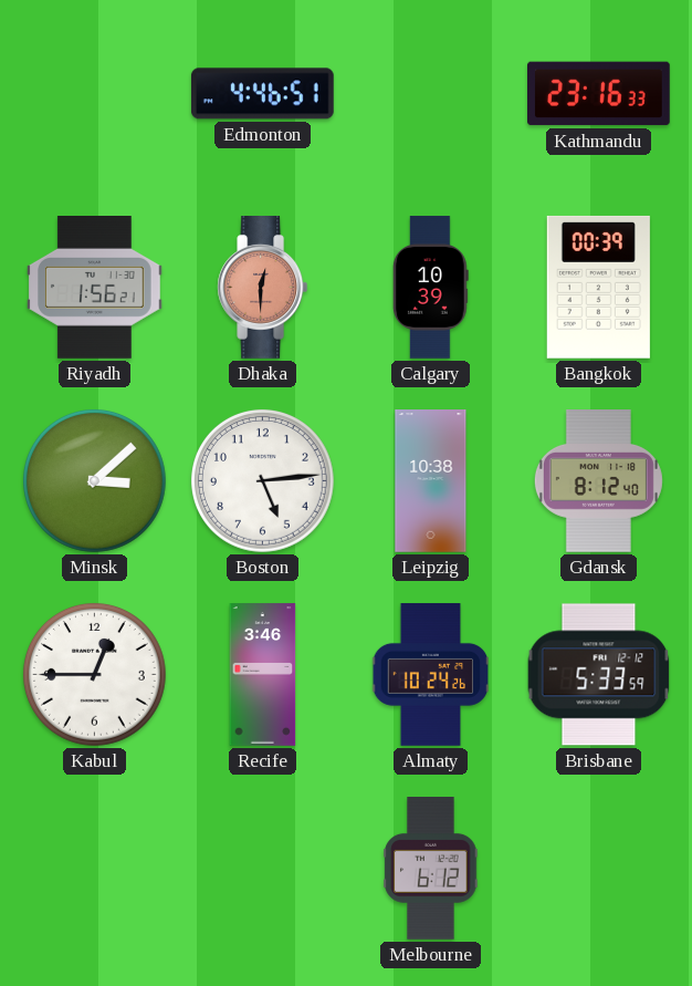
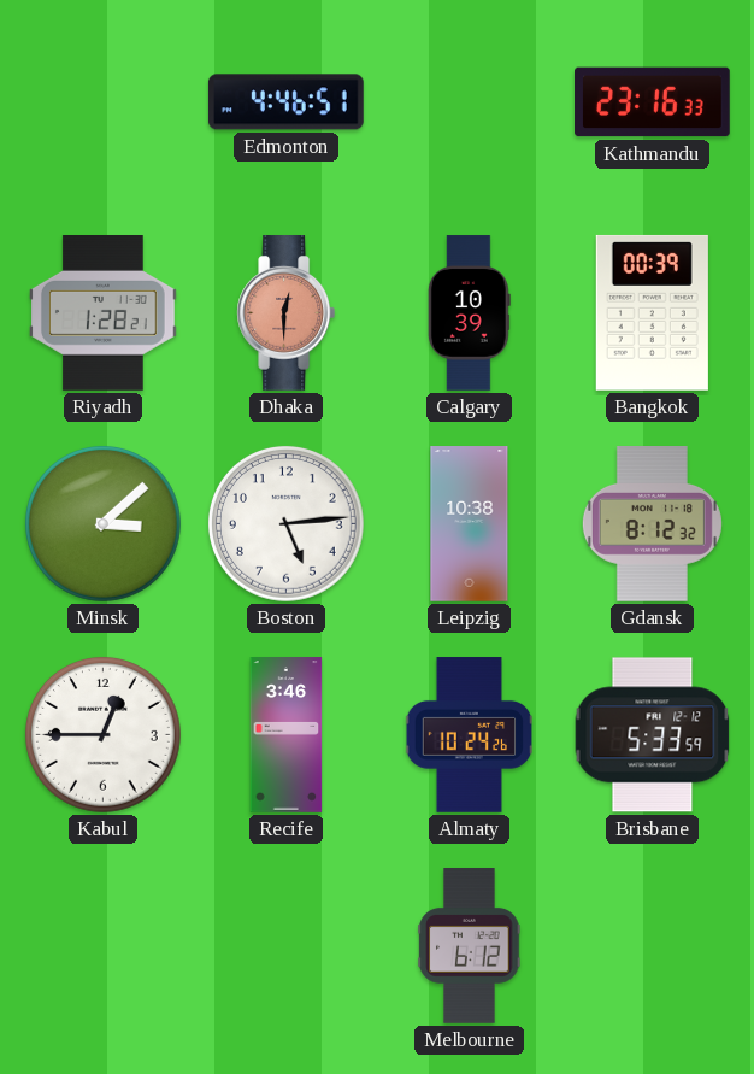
Riyadh: 1:56 -> 1:28
Gdansk: 8:12:40 -> 8:12:32
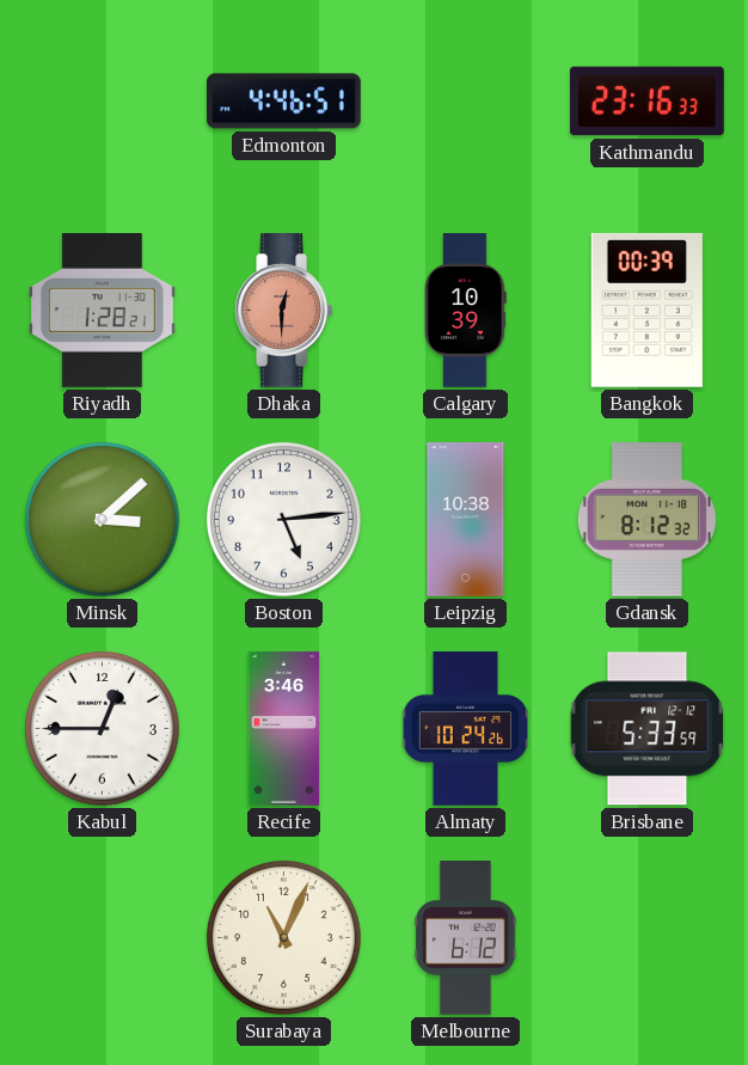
Surabaya: none -> 11:04
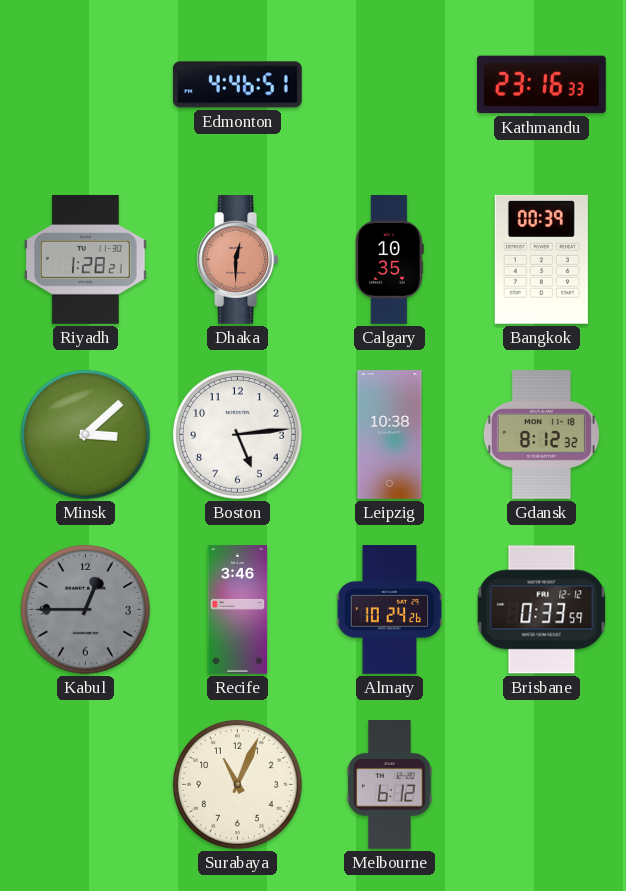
Calgary: 10:39 -> 10:35
Kabul dial: white -> grey
Brisbane: 5:33 -> 0:33
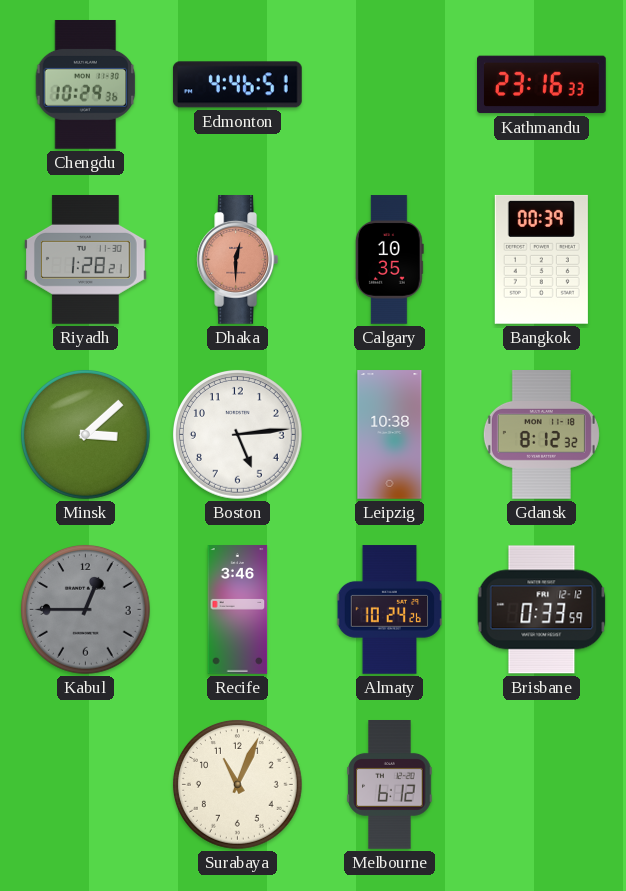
Chengdu: none -> 10:29
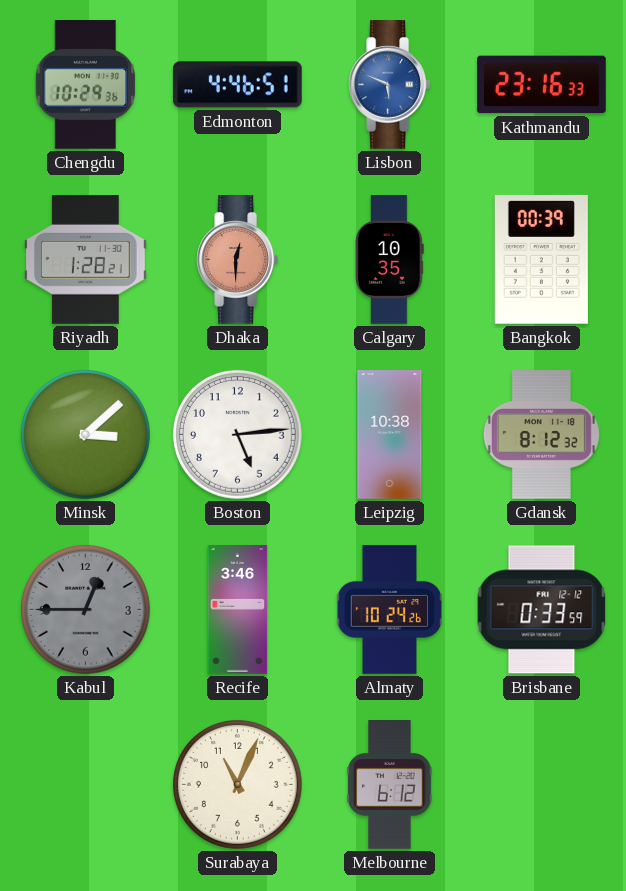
Lisbon: none -> 5:49
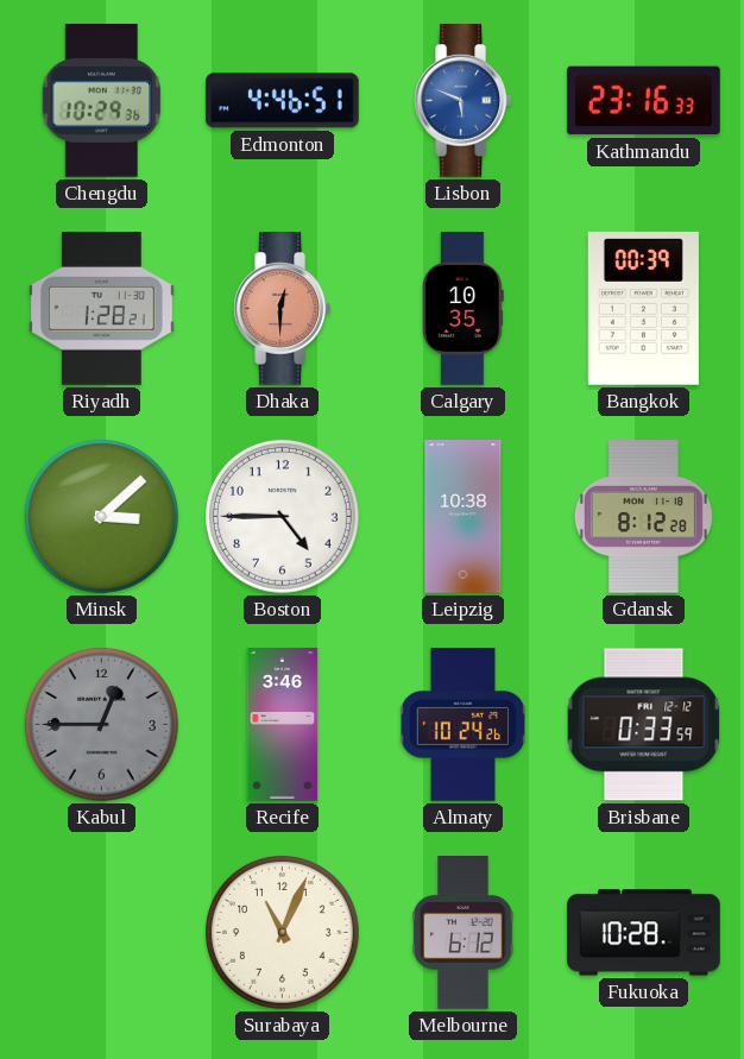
Boston: 5:14 -> 4:45
Gdansk: 8:12:32 -> 8:12:28
Fukuoka: none -> 10:28
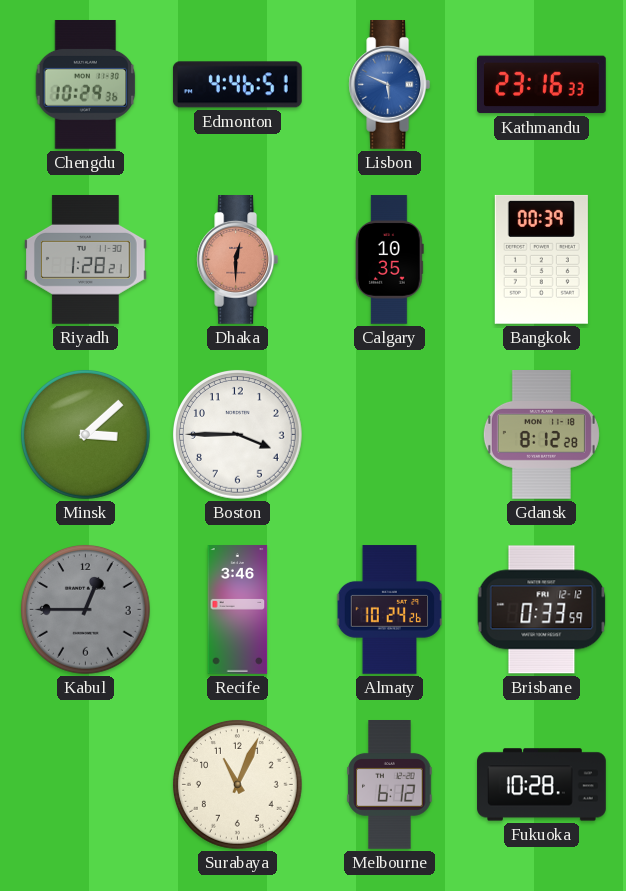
Boston: 4:45 -> 3:45
Leipzig: 10:38 -> none
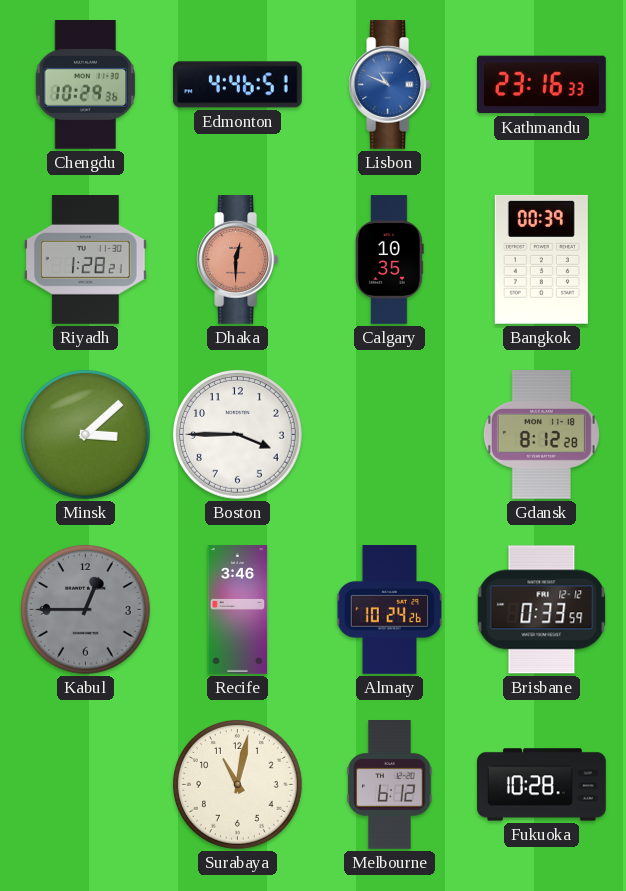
Lisbon: 5:49 -> 10:49
Surabaya: 11:04 -> 11:02
